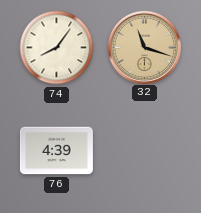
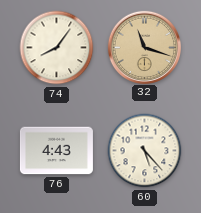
76: 4:39 -> 4:43
60: none -> 5:23
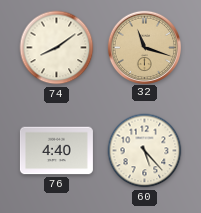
74: 8:06 -> 8:09
76: 4:43 -> 4:40
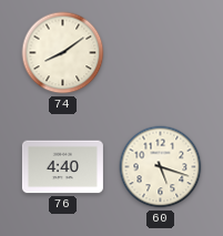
32: 11:18 -> none
60: 5:23 -> 5:18
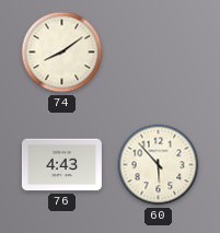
76: 4:40 -> 4:43
60: 5:18 -> 5:53
